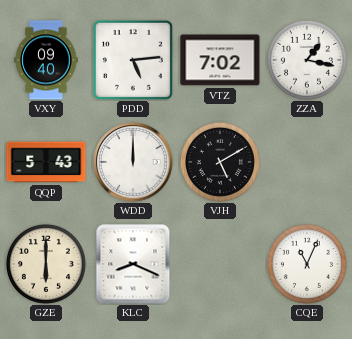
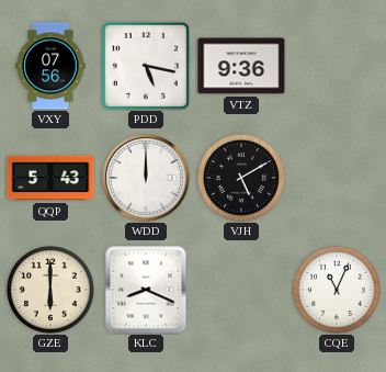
VXY: 09:40 -> 07:56
PDD: 5:14 -> 5:17
VTZ: 7:02 -> 9:36
ZZA: 1:17 -> none
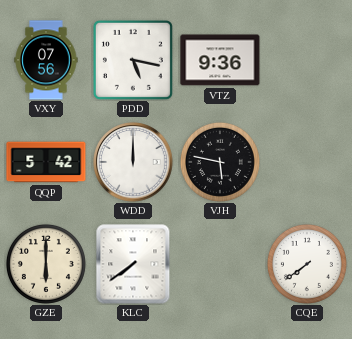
QQP: 5:43 -> 5:42
VJH: 5:10 -> 5:47
KLC: 8:19 -> 7:39
CQE: 11:04 -> 7:39
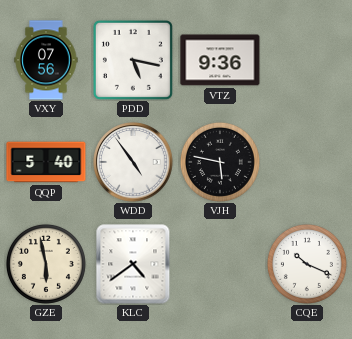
QQP: 5:42 -> 5:40
WDD: 12:00 -> 4:54
GZE: 6:00 -> 5:58
KLC: 7:39 -> 4:39
CQE: 7:39 -> 10:19
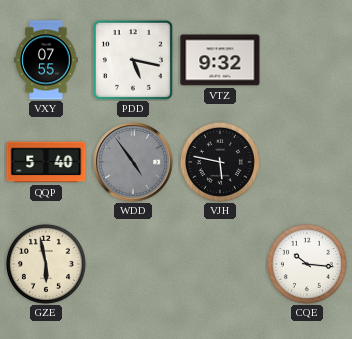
VXY: 07:56 -> 07:55
VTZ: 9:36 -> 9:32
WDD dial: white -> grey
KLC: 4:39 -> none
CQE: 10:19 -> 10:16
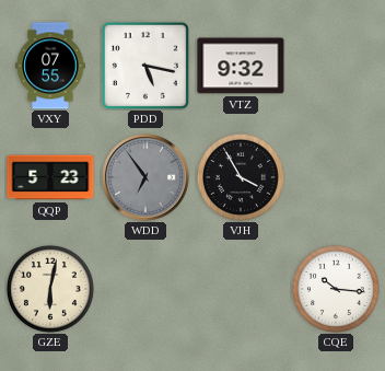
QQP: 5:40 -> 5:23
WDD: 4:54 -> 6:54
VJH: 5:47 -> 3:55
GZE: 5:58 -> 6:02
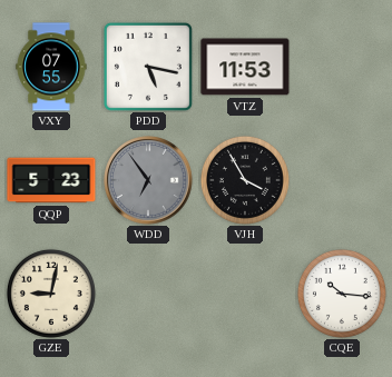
VTZ: 9:32 -> 11:53
GZE: 6:02 -> 9:02
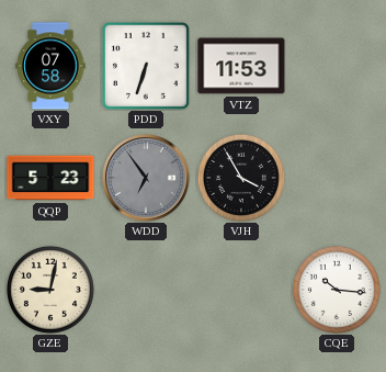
VXY: 07:55 -> 07:58
PDD: 5:17 -> 6:33
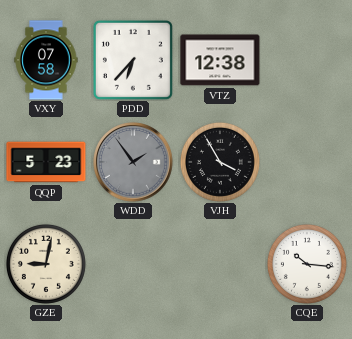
PDD: 6:33 -> 6:37
VTZ: 11:53 -> 12:38
WDD: 6:54 -> 1:54
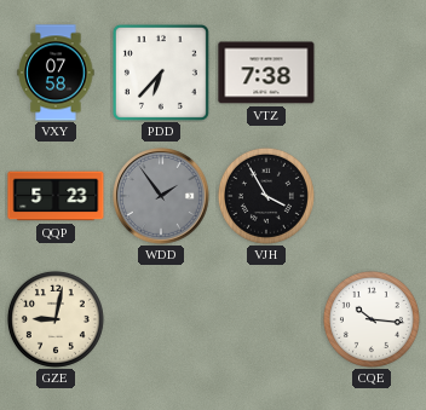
VTZ: 12:38 -> 7:38
